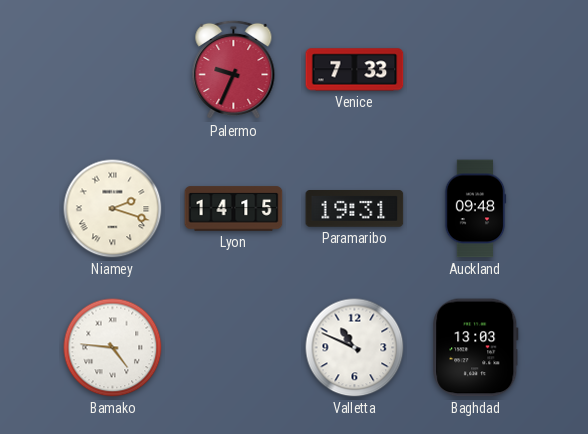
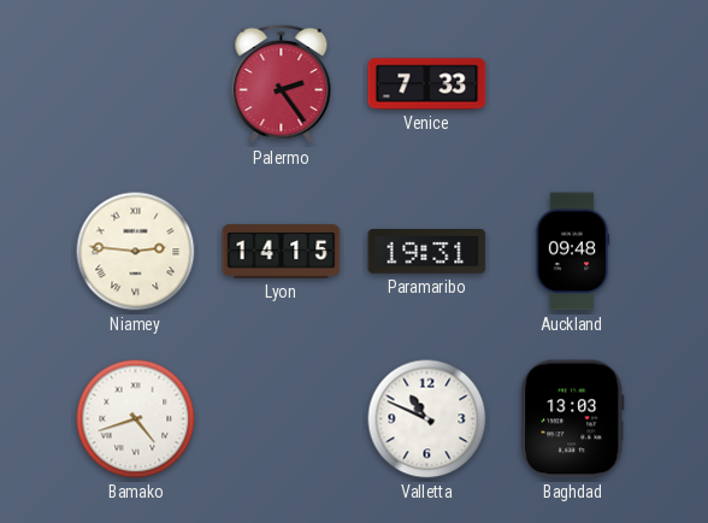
Palermo: 9:34 -> 2:24
Niamey: 2:18 -> 2:46
Bamako: 4:46 -> 4:42
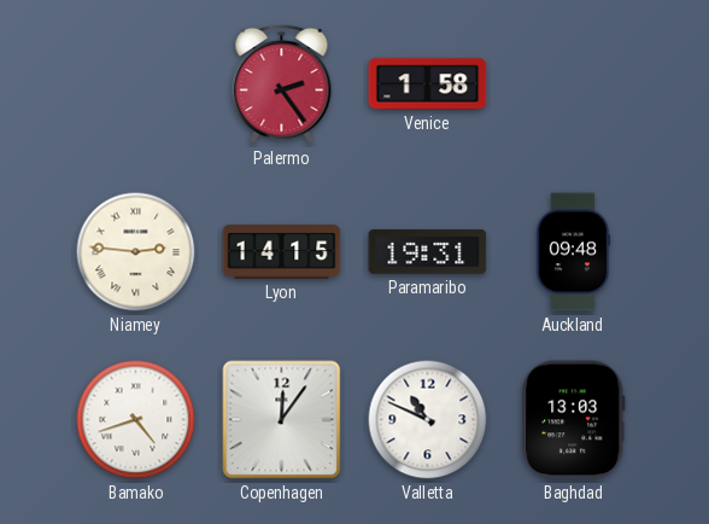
Venice: 7:33 -> 1:58
Copenhagen: none -> 12:06
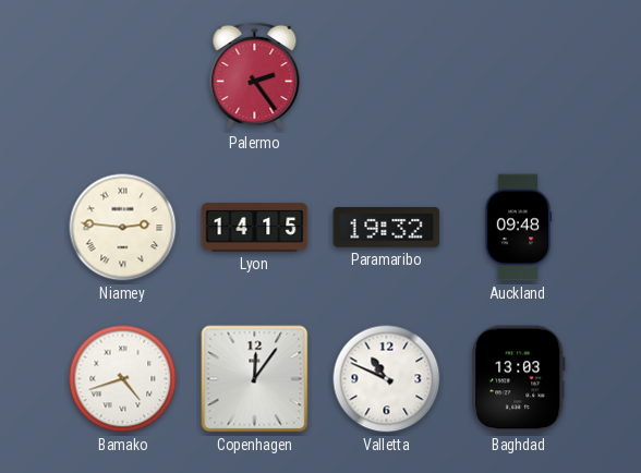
Venice: 1:58 -> none
Paramaribo: 19:31 -> 19:32
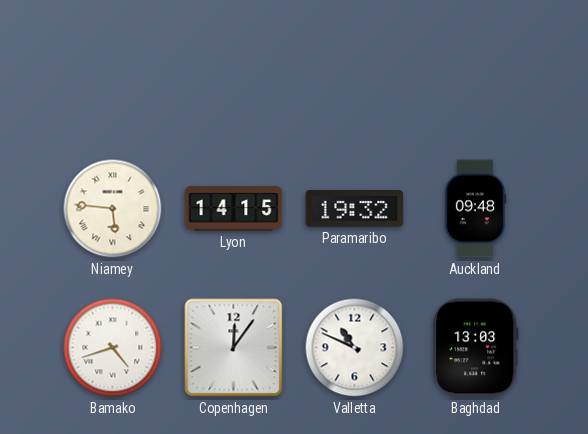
Palermo: 2:24 -> none
Niamey: 2:46 -> 5:46
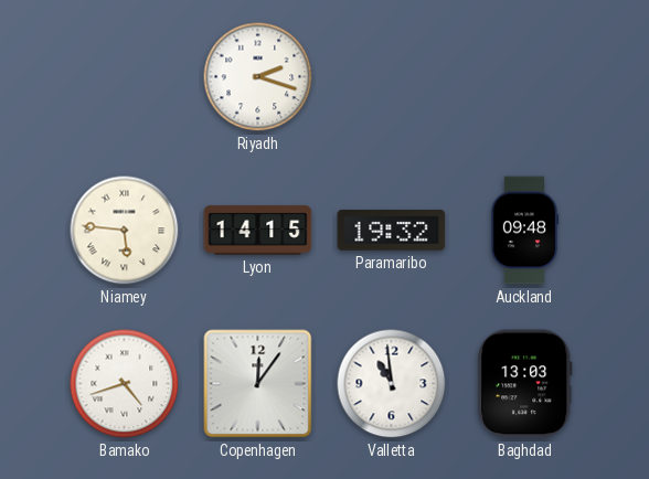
Riyadh: none -> 2:18
Valletta: 10:49 -> 10:59
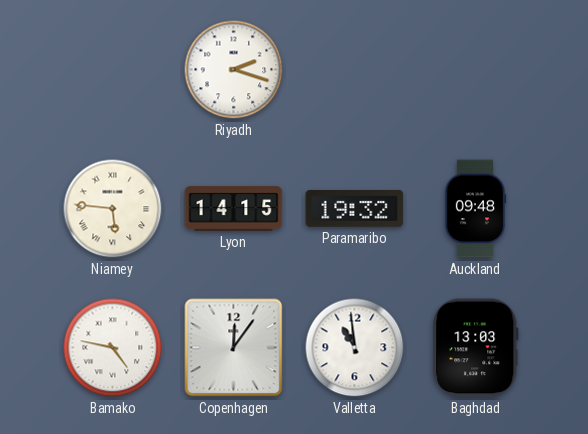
Bamako: 4:42 -> 4:47
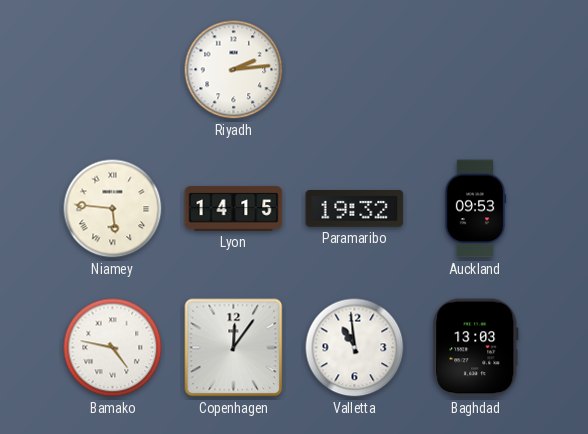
Riyadh: 2:18 -> 2:14
Auckland: 09:48 -> 09:53
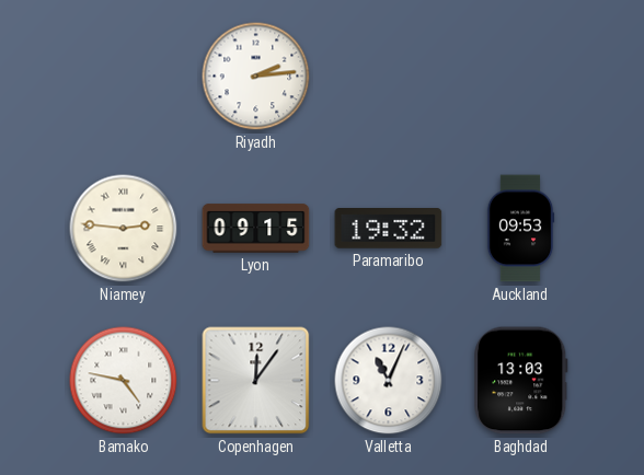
Niamey: 5:46 -> 2:46
Lyon: 14:15 -> 09:15
Valletta: 10:59 -> 11:04
